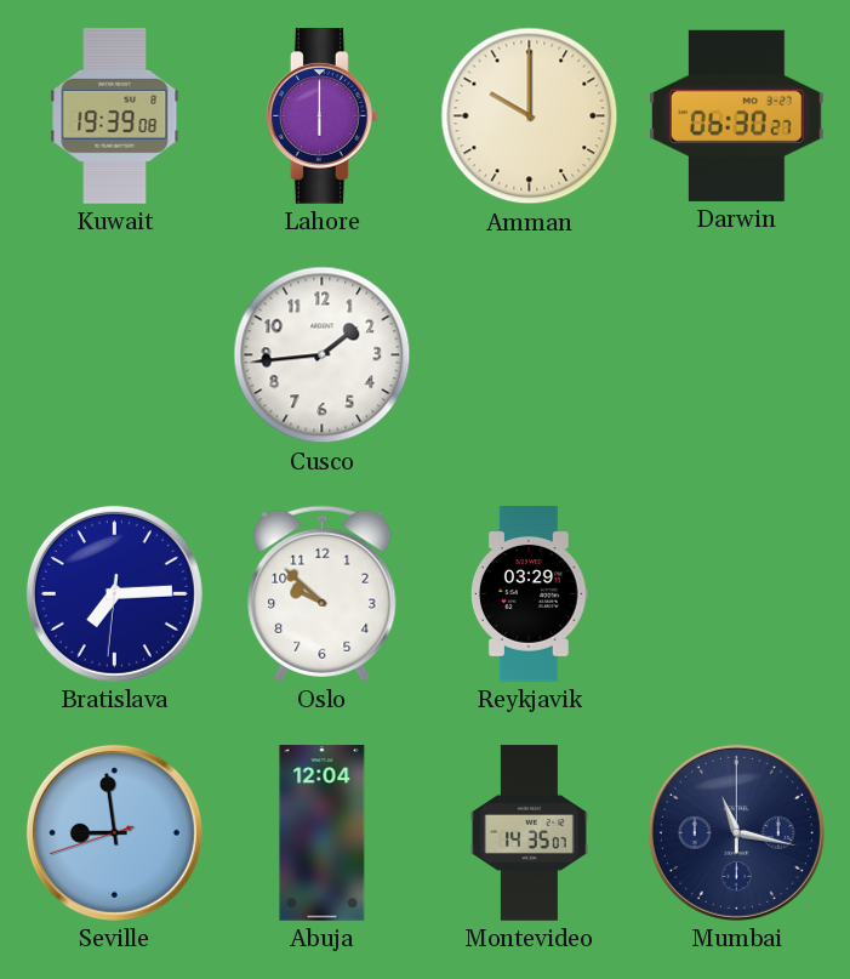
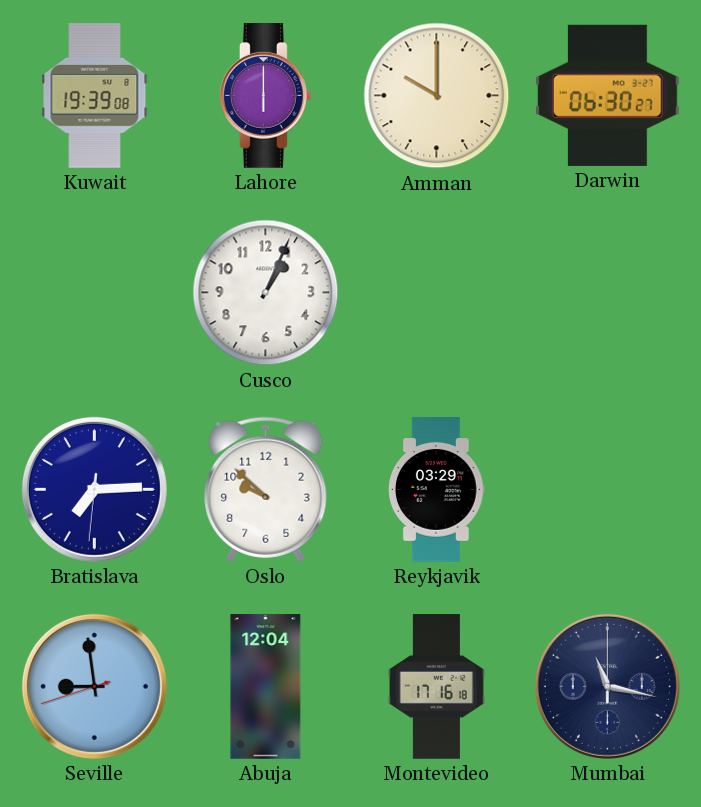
Cusco: 1:44 -> 1:04
Montevideo: 14:35 -> 17:16
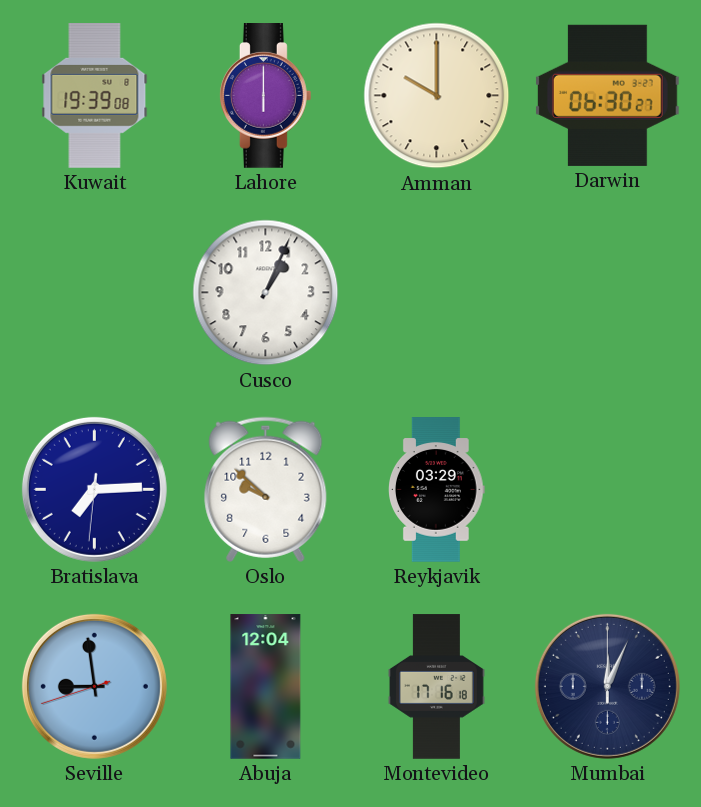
Mumbai: 11:17 -> 12:04
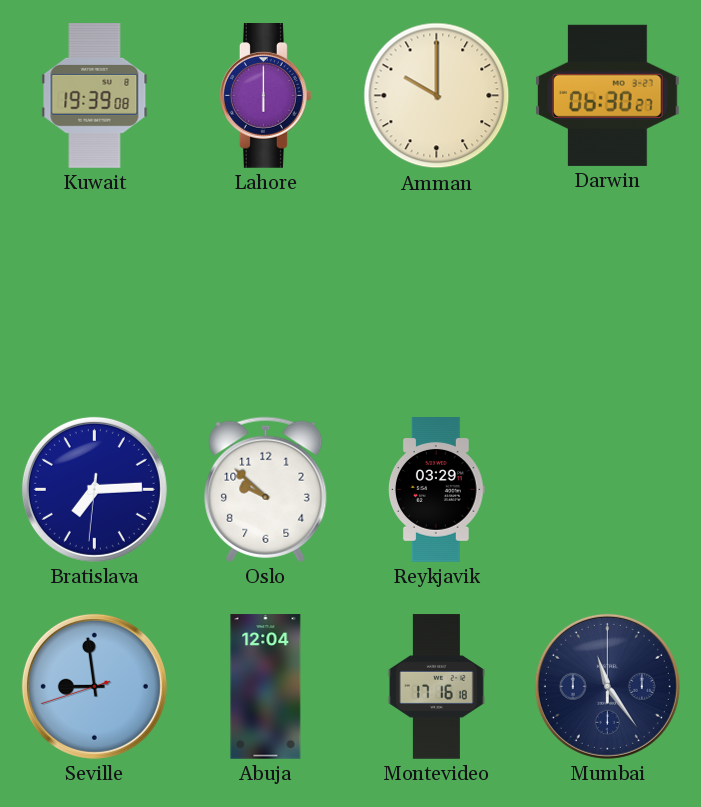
Cusco: 1:04 -> none
Mumbai: 12:04 -> 11:24
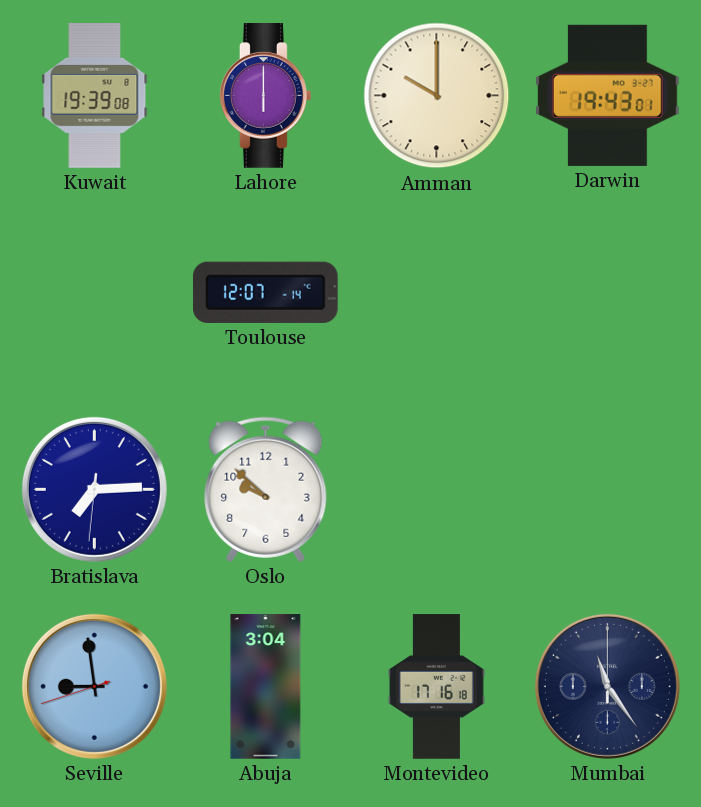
Darwin: 06:30 -> 19:43
Toulouse: none -> 12:07
Reykjavik: 03:29 -> none
Abuja: 12:04 -> 3:04
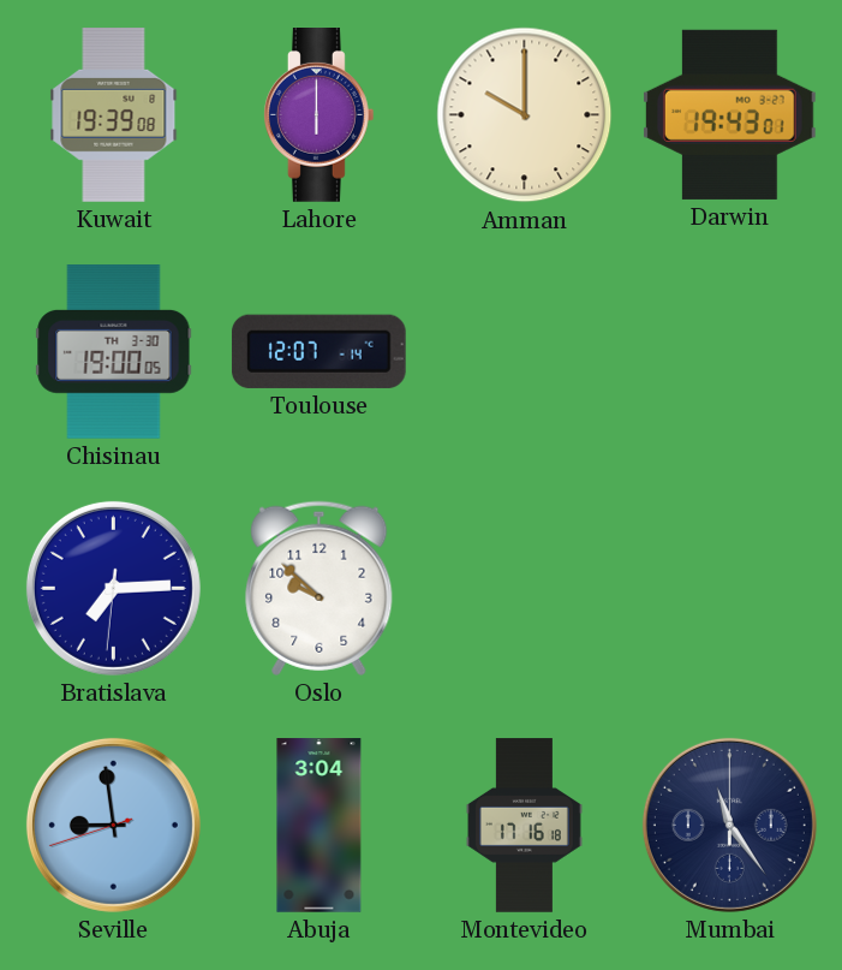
Chisinau: none -> 19:00
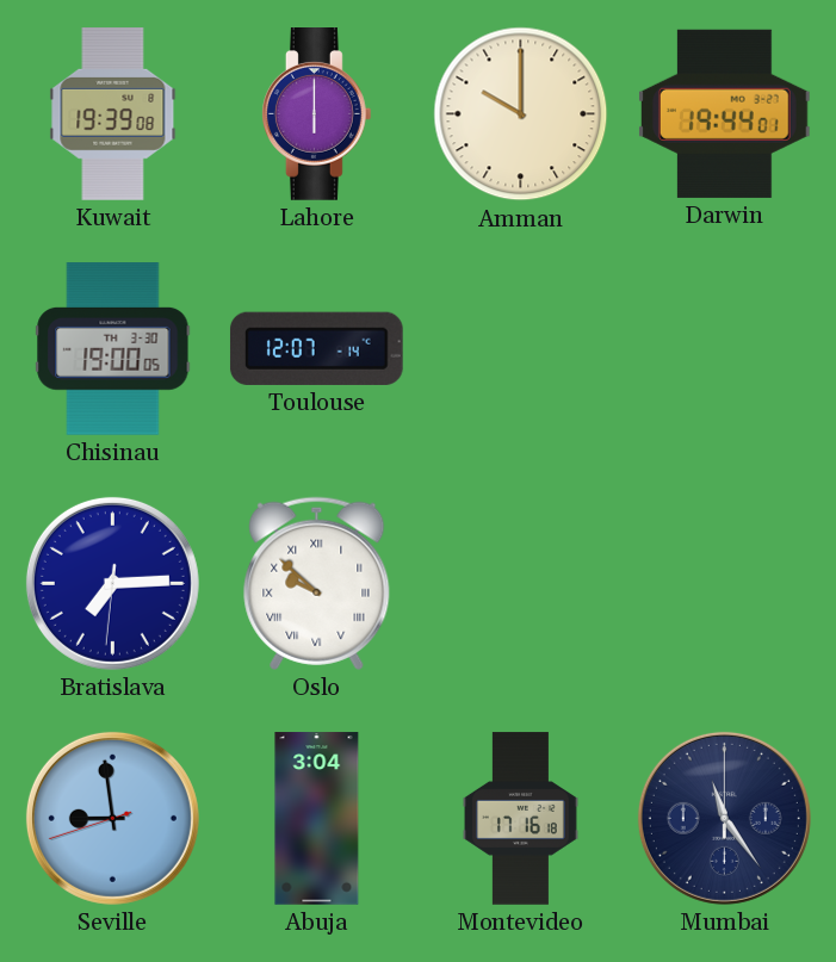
Darwin: 19:43 -> 19:44
Oslo numerals: Arabic -> Roman
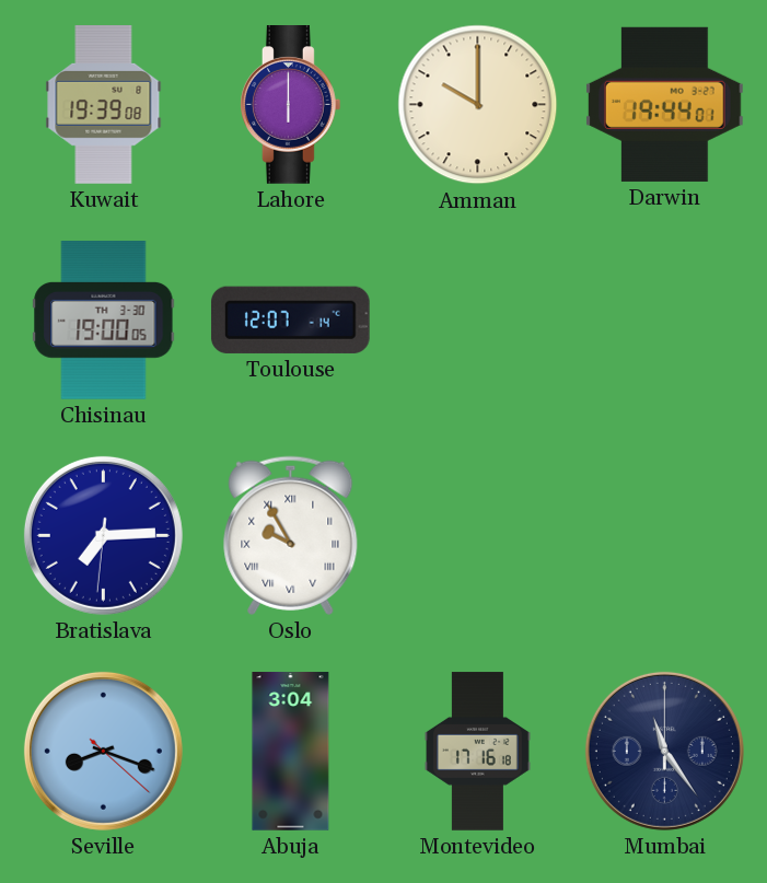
Oslo: 9:52 -> 9:55
Seville: 8:58 -> 8:18
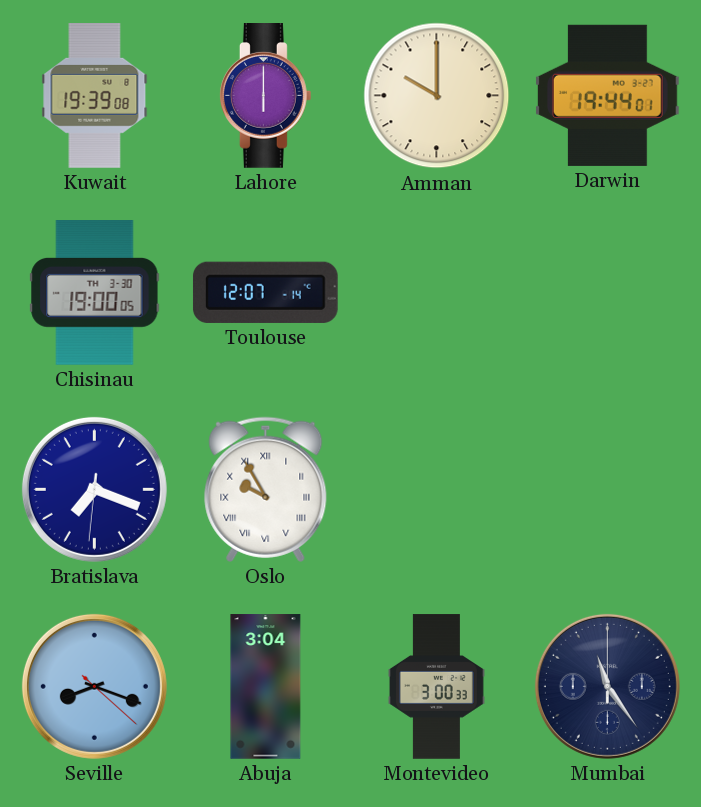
Bratislava: 7:14 -> 7:18
Montevideo: 17:16 -> 3:00
